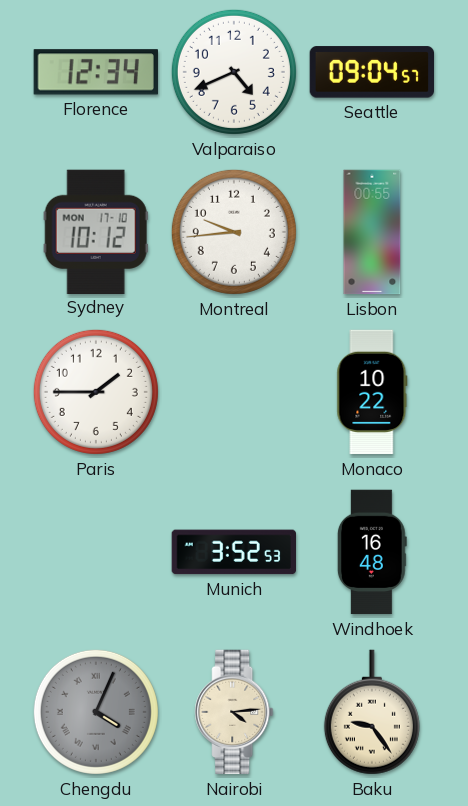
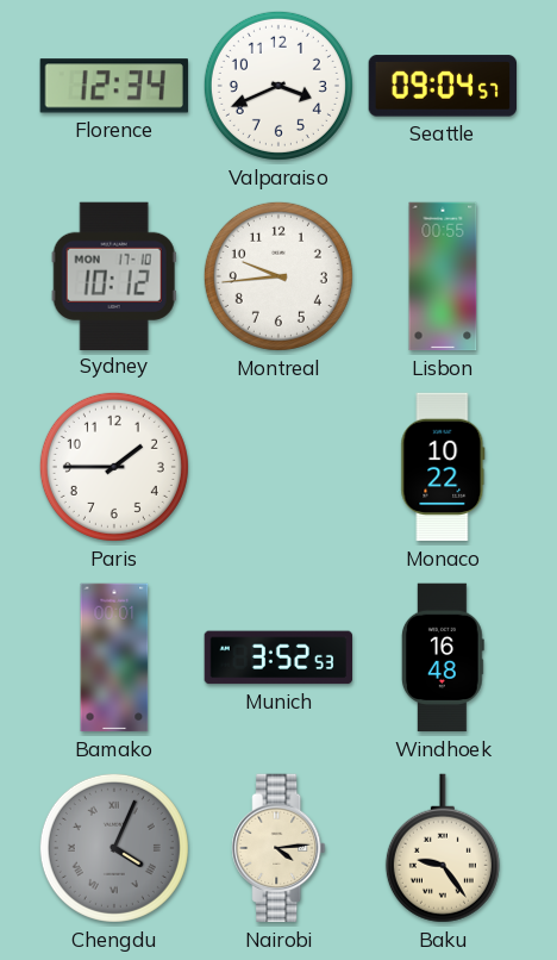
Valparaiso: 4:41 -> 3:41
Bamako: none -> 00:01
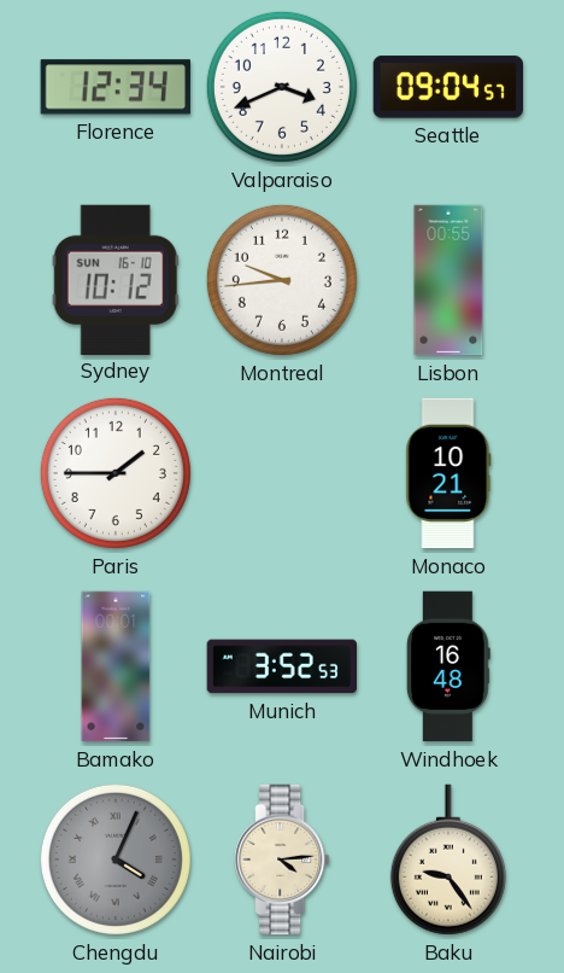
Sydney date: MON 17-10 -> SUN 16-10
Monaco: 10:22 -> 10:21
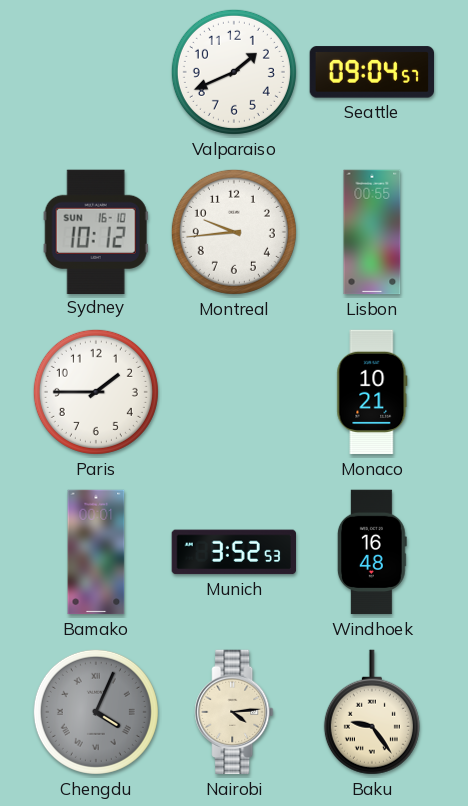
Florence: 12:34 -> none
Valparaiso: 3:41 -> 1:41
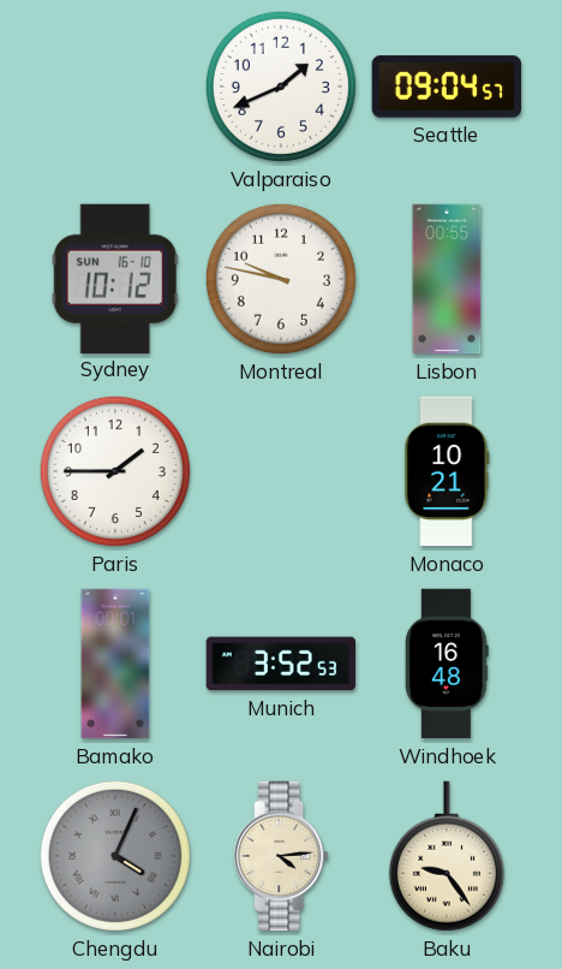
Montreal: 9:44 -> 9:47
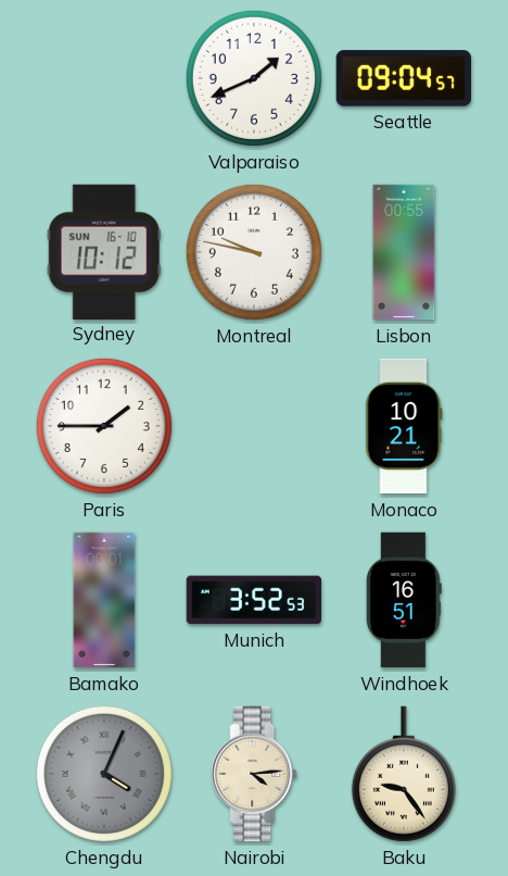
Windhoek: 16:48 -> 16:51
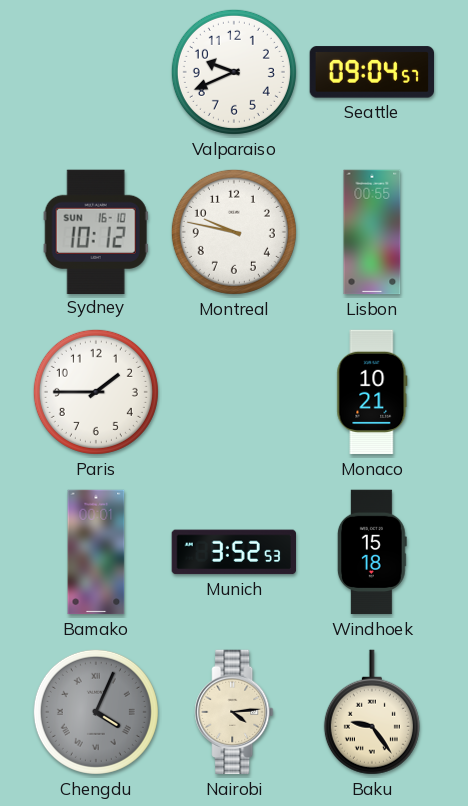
Valparaiso: 1:41 -> 9:41
Windhoek: 16:51 -> 15:18
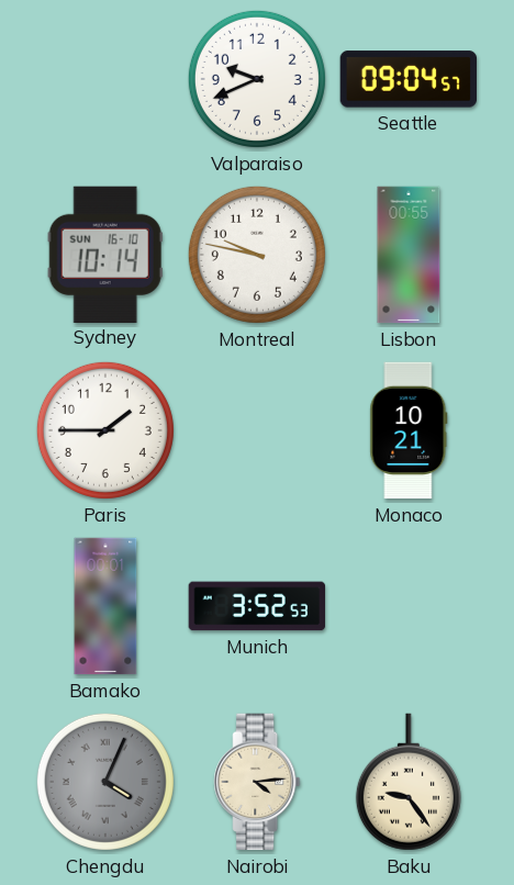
Sydney: 10:12 -> 10:14
Windhoek: 15:18 -> none
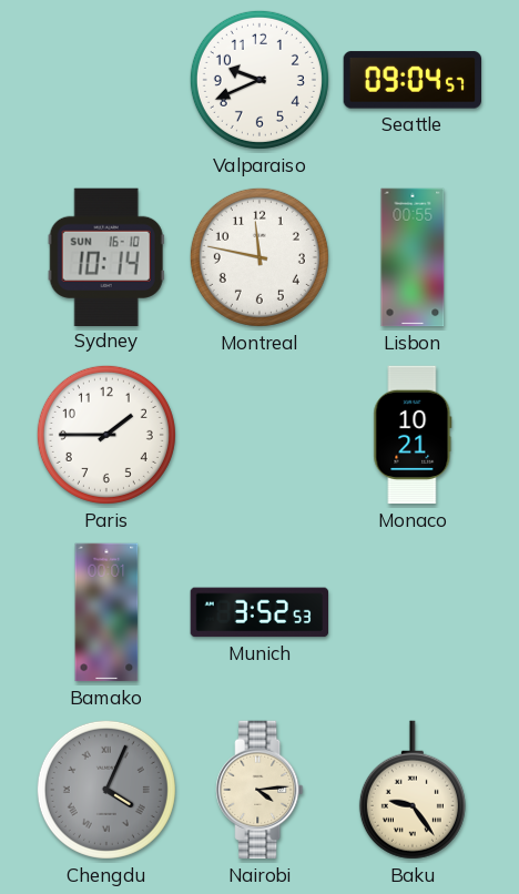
Montreal: 9:47 -> 11:47
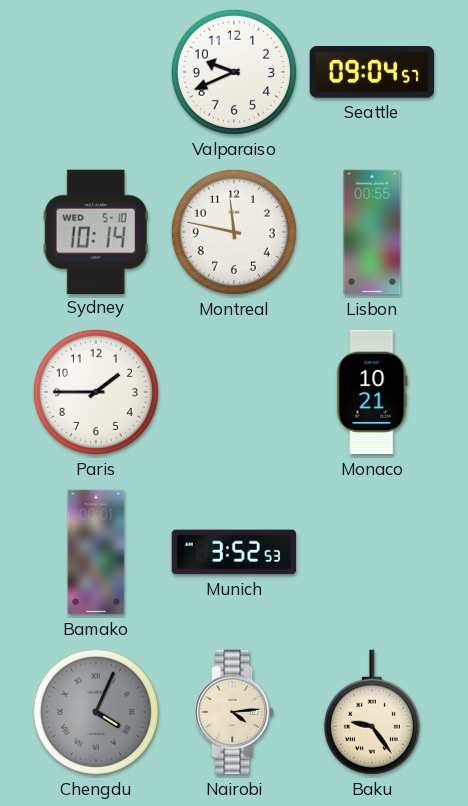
Sydney date: SUN 16-10 -> WED 5-10
